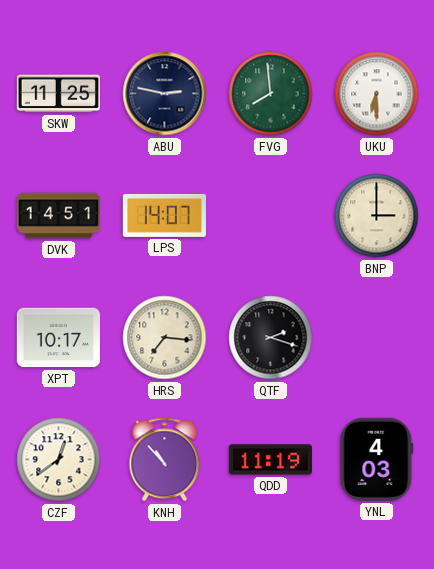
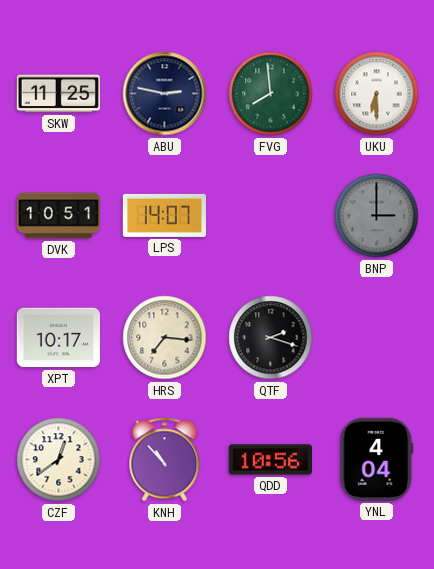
DVK: 14:51 -> 10:51
BNP dial: cream -> grey
QDD: 11:19 -> 10:56
YNL: 4:03 -> 4:04
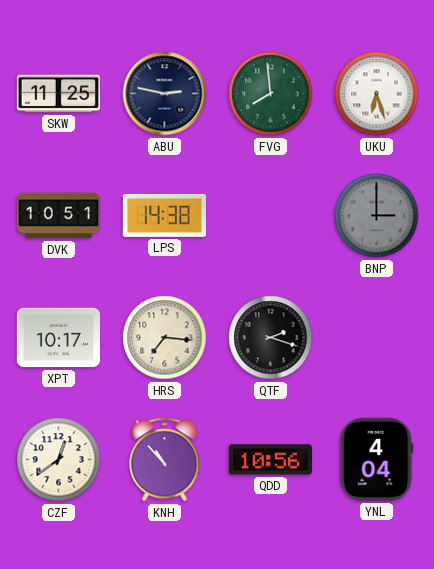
UKU: 6:30 -> 6:27
LPS: 14:07 -> 14:38
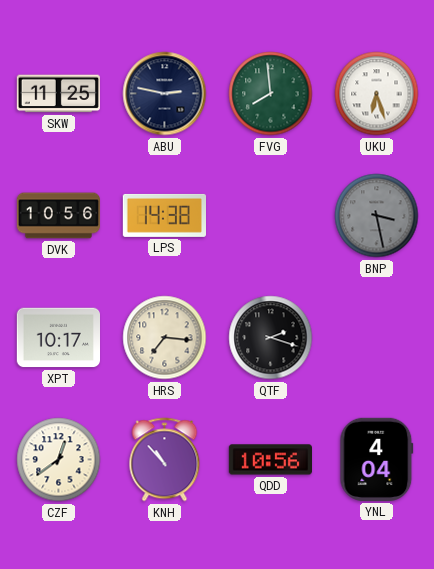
DVK: 10:51 -> 10:56
BNP: 3:00 -> 3:28
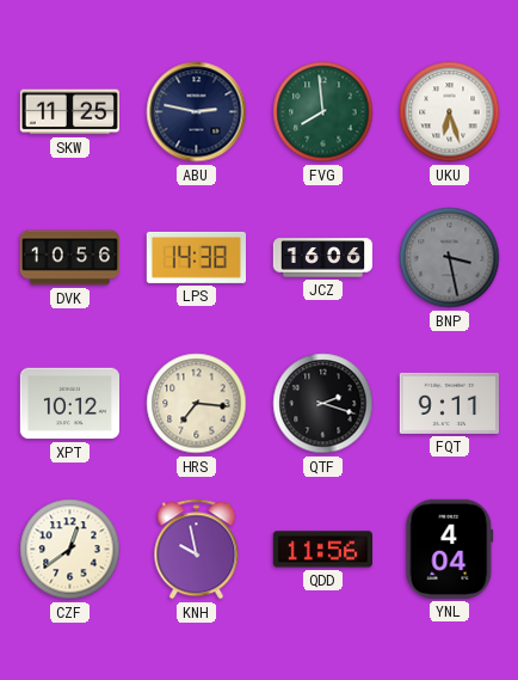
JCZ: none -> 16:06
XPT: 10:17 -> 10:12
FQT: none -> 9:11
KNH: 10:53 -> 9:58
QDD: 10:56 -> 11:56
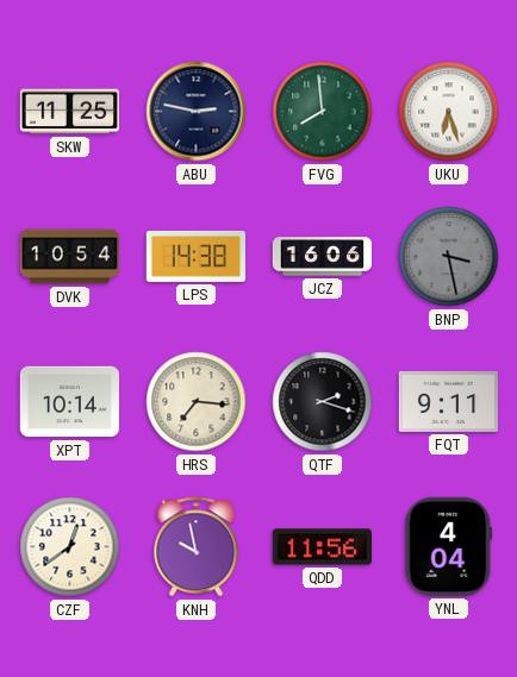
DVK: 10:56 -> 10:54
XPT: 10:12 -> 10:14
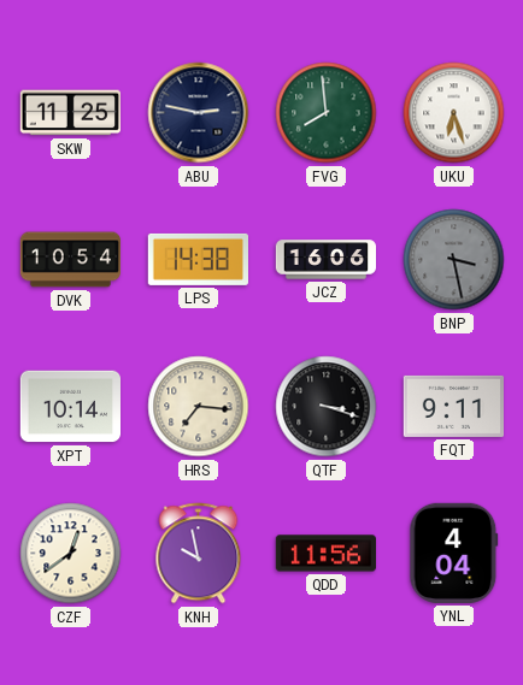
QTF: 2:18 -> 3:18
